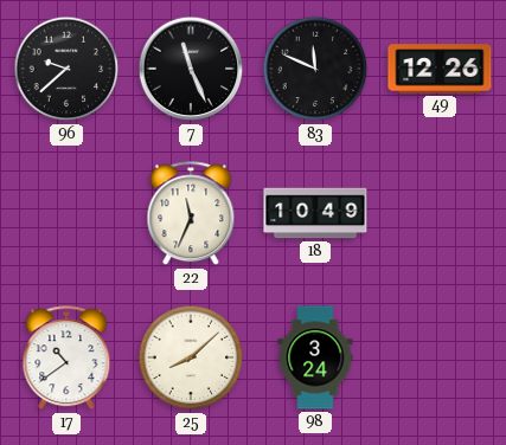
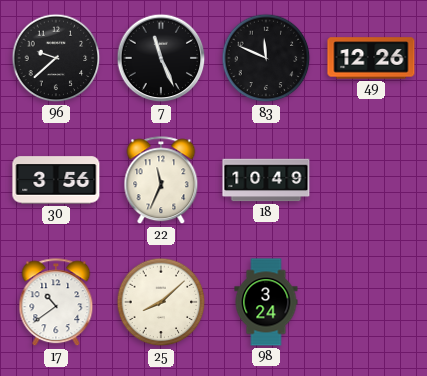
30: none -> 3:56
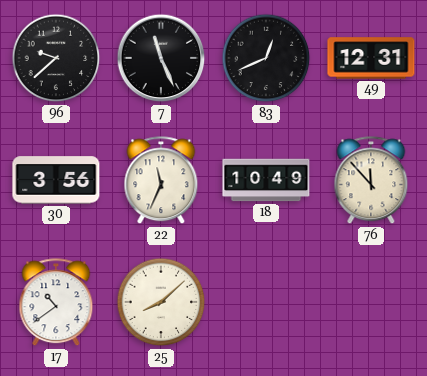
83: 11:49 -> 12:41
49: 12:26 -> 12:31
76: none -> 11:53
98: 3:24 -> none
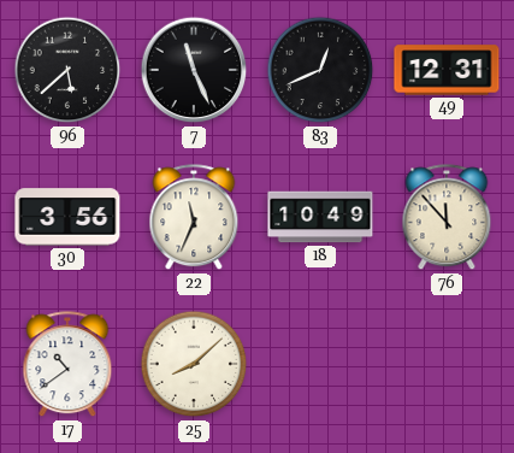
96: 9:38 -> 5:38
